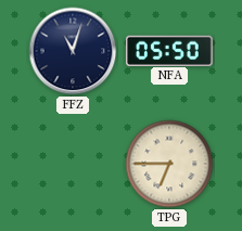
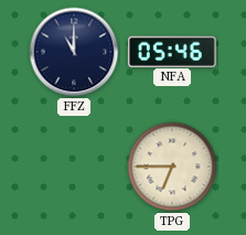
FFZ: 11:03 -> 11:00
NFA: 05:50 -> 05:46
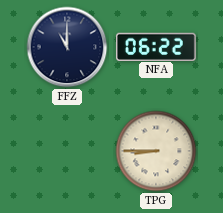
NFA: 05:46 -> 06:22
TPG: 6:45 -> 8:45
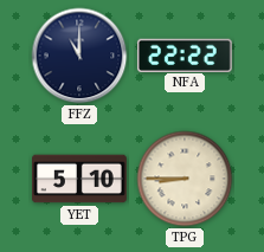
NFA: 06:22 -> 22:22
YET: none -> 5:10
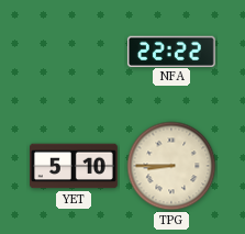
FFZ: 11:00 -> none
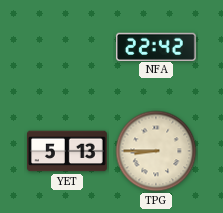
NFA: 22:22 -> 22:42
YET: 5:10 -> 5:13
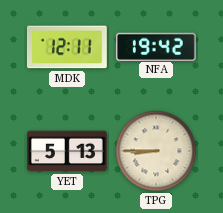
MDK: none -> 12:11
NFA: 22:42 -> 19:42
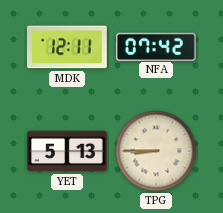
NFA: 19:42 -> 07:42
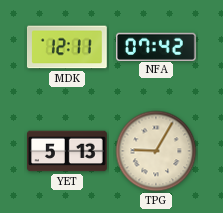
TPG: 8:45 -> 9:05
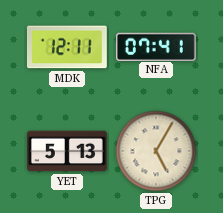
NFA: 07:42 -> 07:41
TPG: 9:05 -> 5:05
